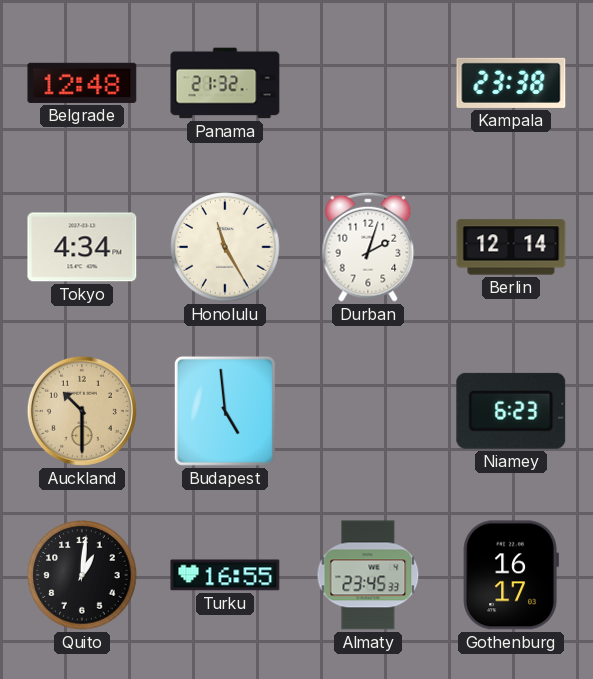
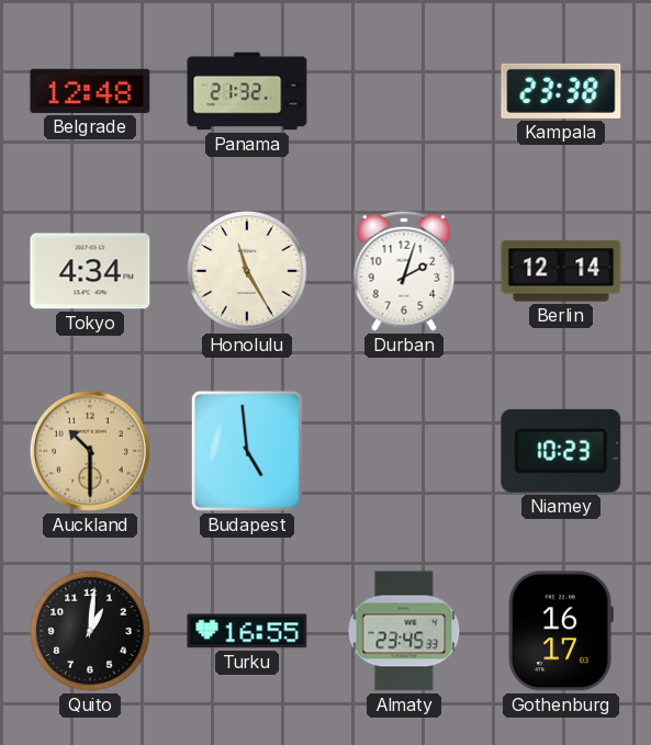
Niamey: 6:23 -> 10:23
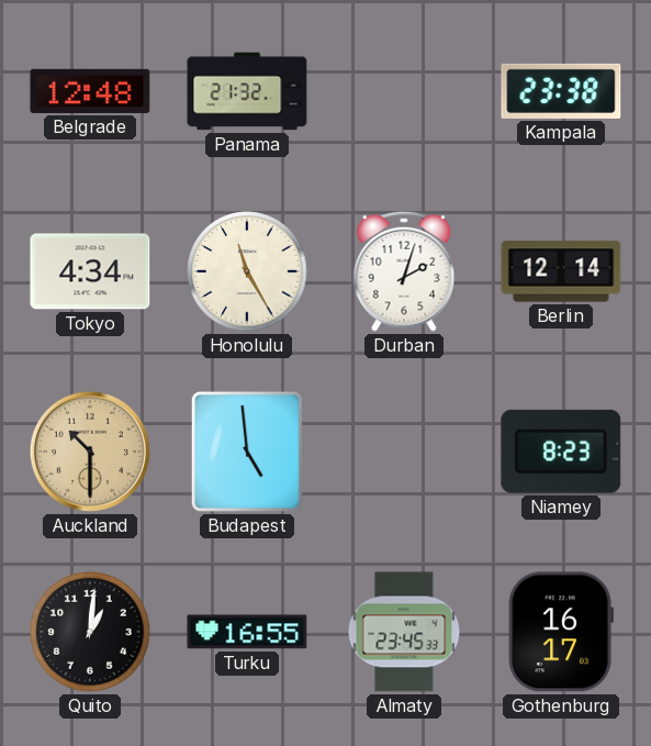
Niamey: 10:23 -> 8:23
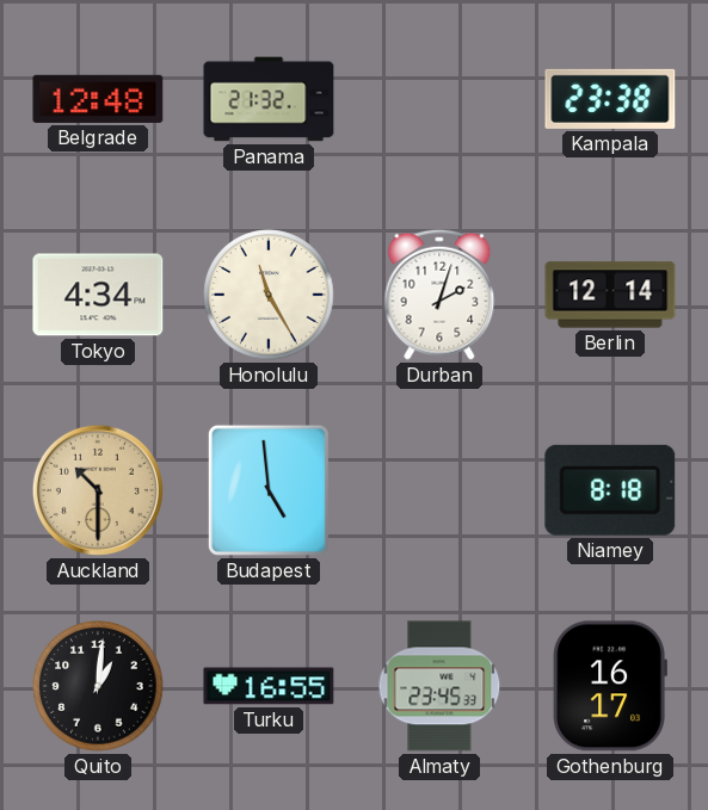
Niamey: 8:23 -> 8:18
